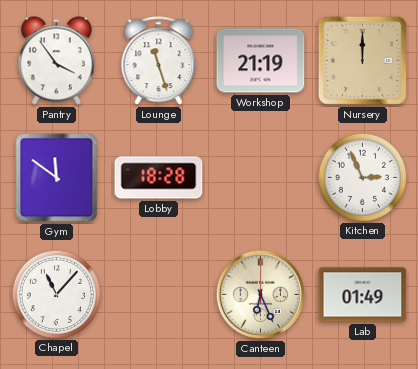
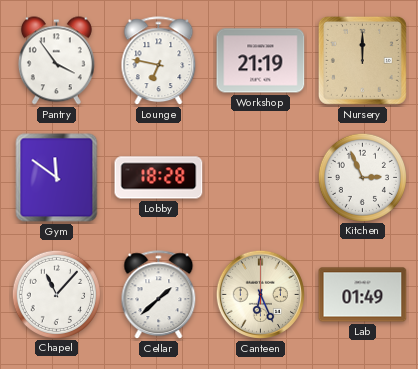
Lounge: 11:27 -> 6:47
Cellar: none -> 1:38
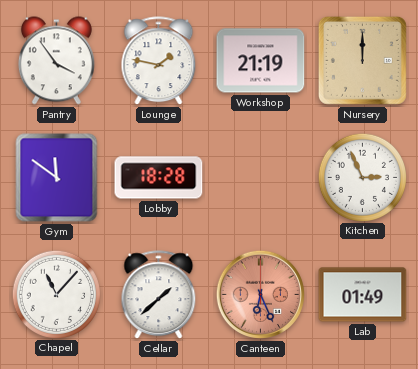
Lounge: 6:47 -> 1:47
Canteen dial: cream -> salmon
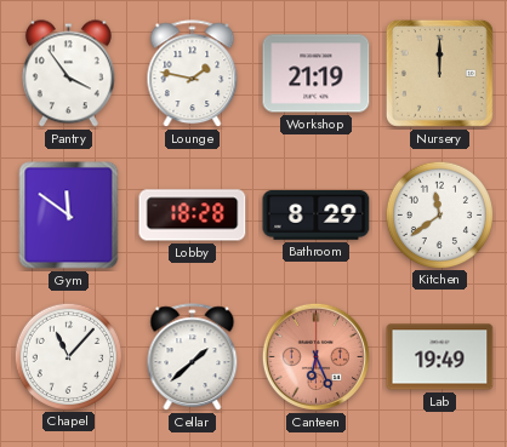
Bathroom: none -> 8:29
Kitchen: 2:56 -> 11:39
Lab: 01:49 -> 19:49
